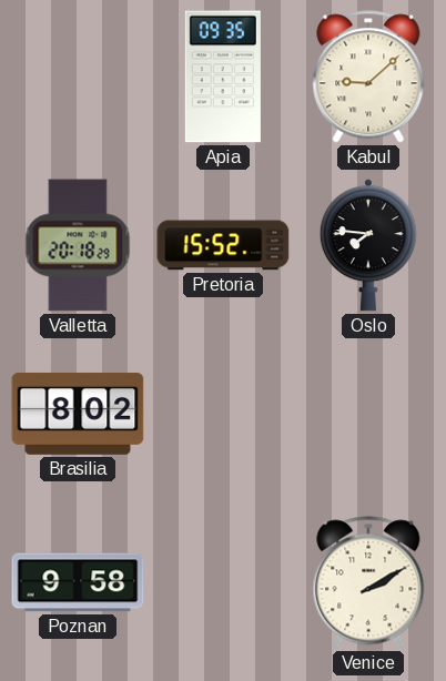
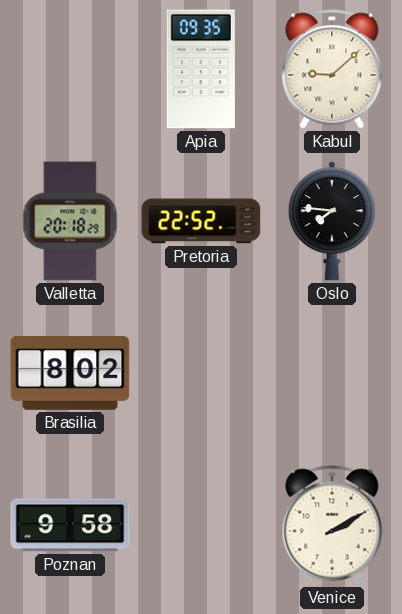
Pretoria: 15:52 -> 22:52
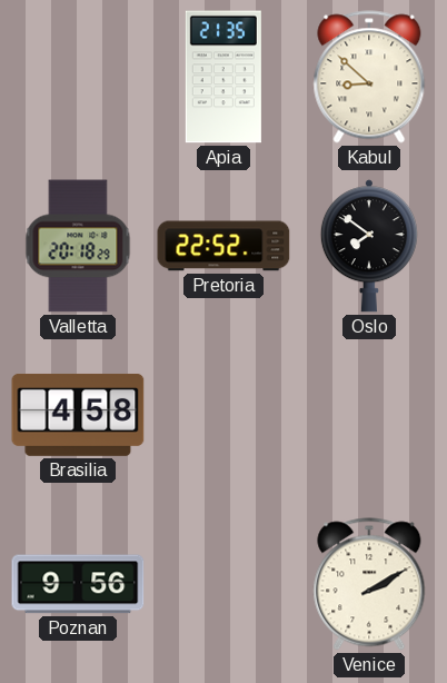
Apia: 09:35 -> 21:35
Kabul: 9:08 -> 8:52
Oslo: 7:46 -> 7:51
Brasilia: 8:02 -> 4:58
Poznan: 9:58 -> 9:56
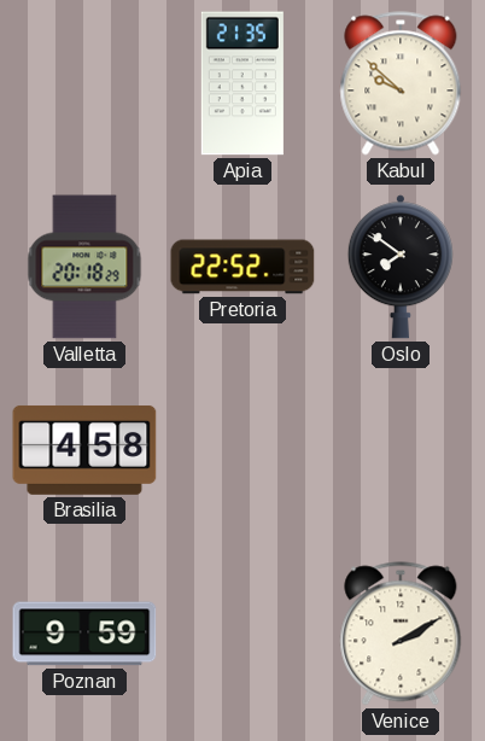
Kabul: 8:52 -> 9:52
Poznan: 9:56 -> 9:59
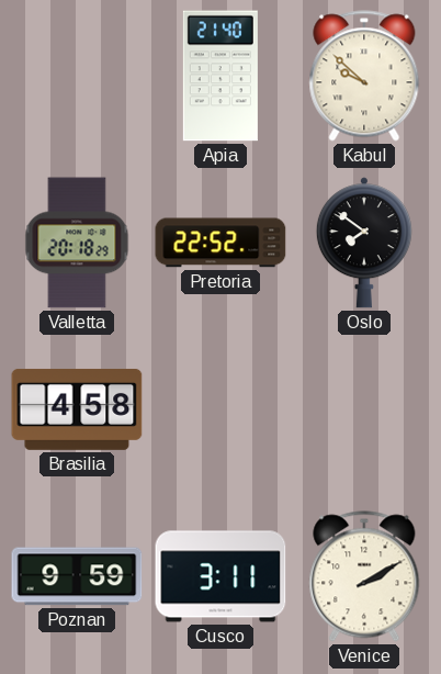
Apia: 21:35 -> 21:40
Cusco: none -> 3:11
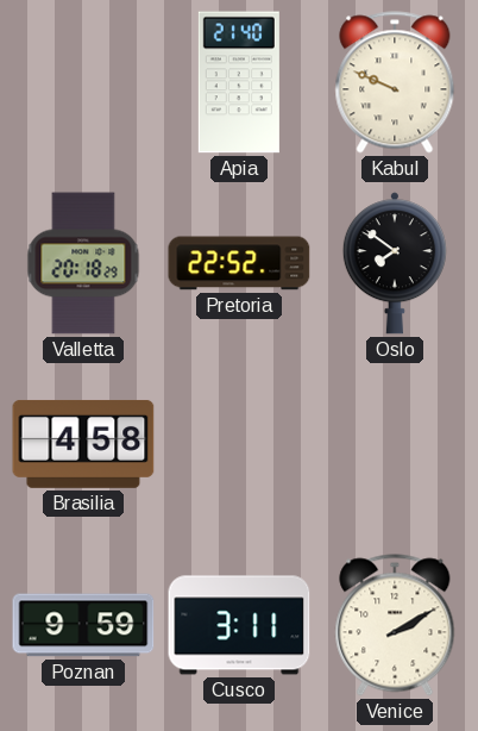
Kabul: 9:52 -> 9:49
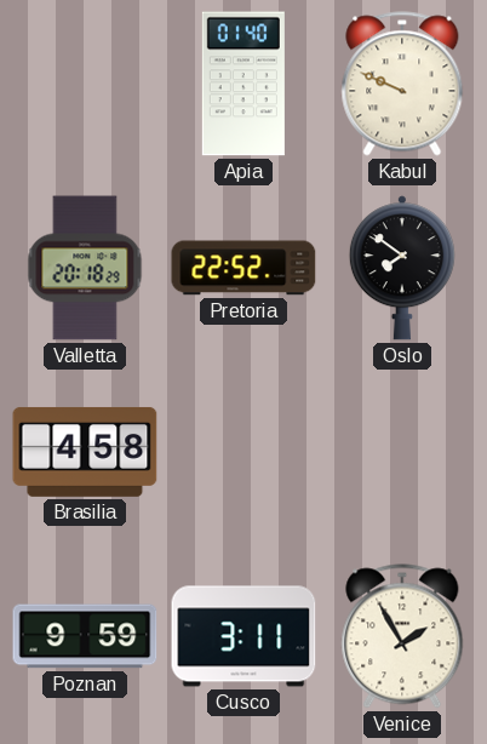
Apia: 21:40 -> 01:40
Venice: 2:10 -> 1:55
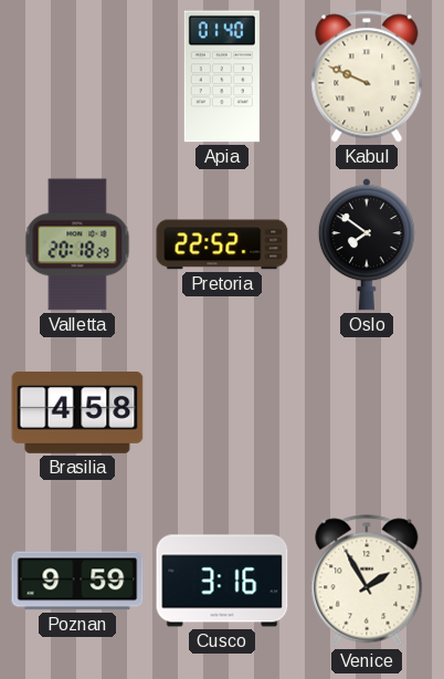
Cusco: 3:11 -> 3:16
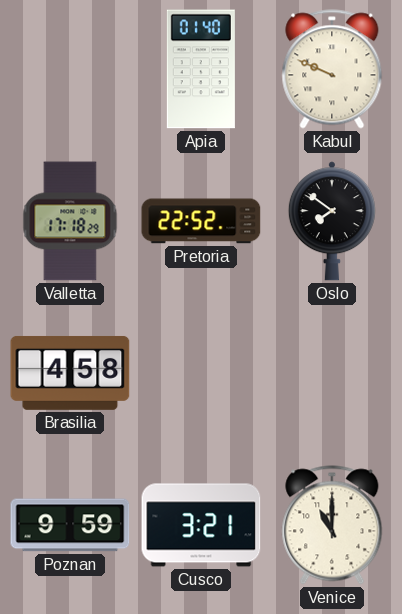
Valletta: 20:18 -> 17:18
Cusco: 3:16 -> 3:21
Venice: 1:55 -> 11:00
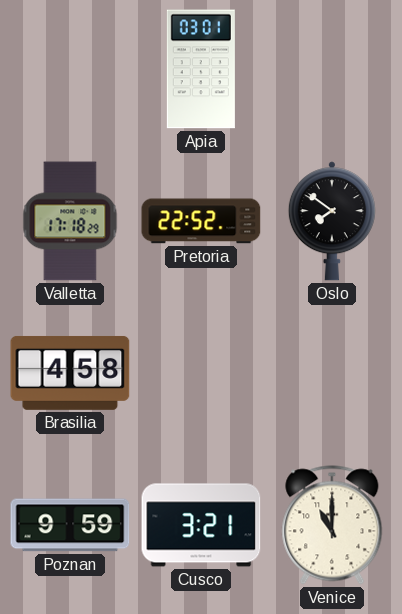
Apia: 01:40 -> 03:01
Kabul: 9:49 -> none
